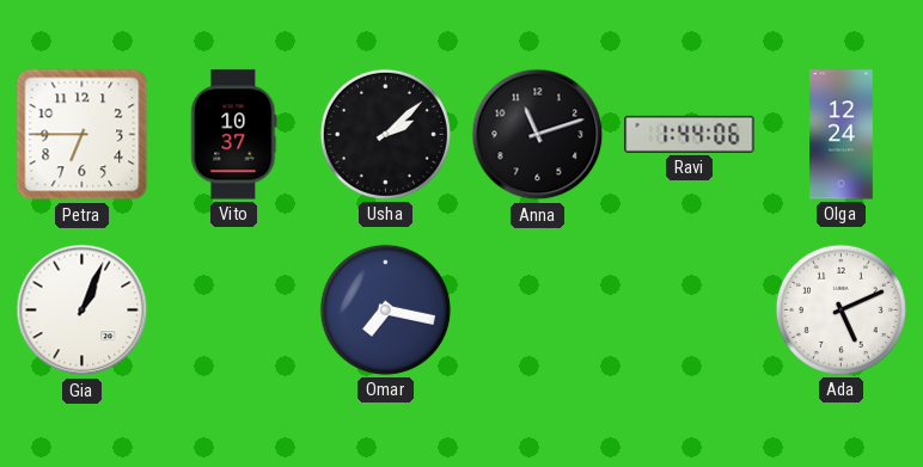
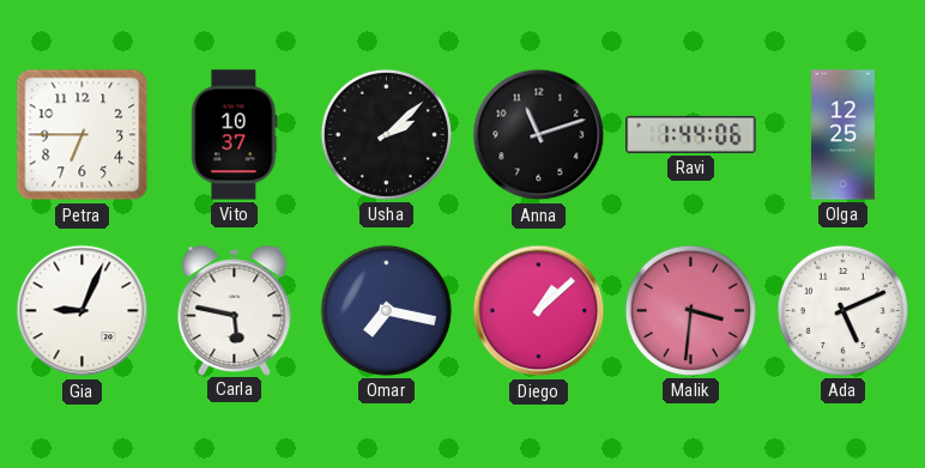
Olga: 12:24 -> 12:25
Gia: 1:04 -> 9:04
Carla: none -> 5:47
Diego: none -> 1:08
Malik: none -> 3:31
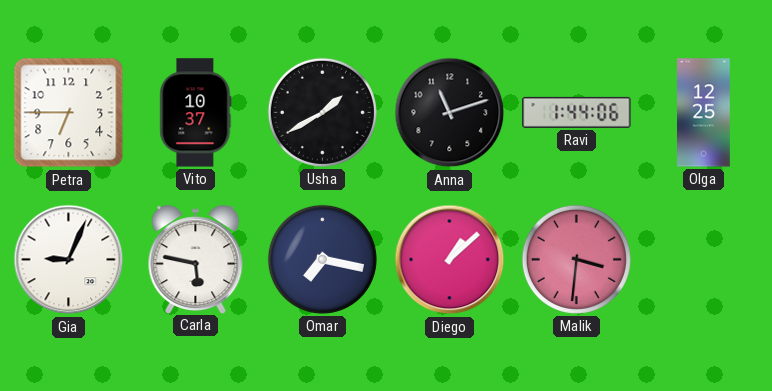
Usha: 2:08 -> 1:40
Ada: 5:11 -> none
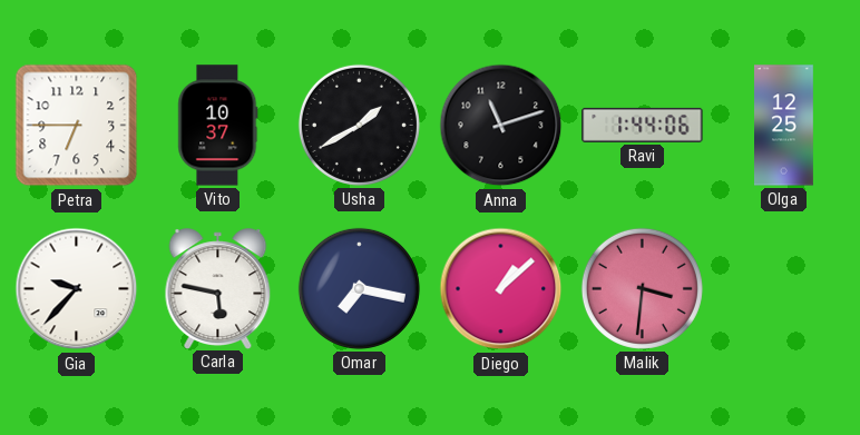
Gia: 9:04 -> 9:37
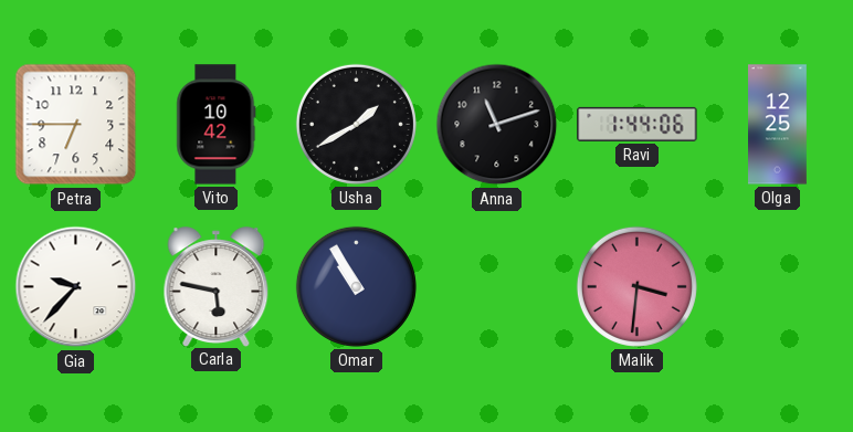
Vito: 10:37 -> 10:42
Omar: 7:17 -> 10:55
Diego: 1:08 -> none
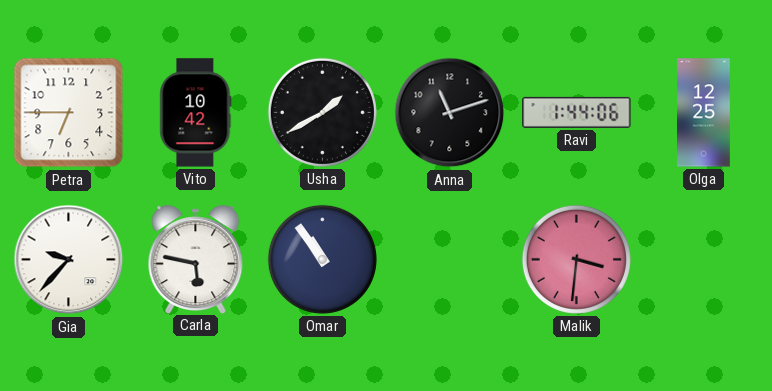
Omar: 10:55 -> 10:54
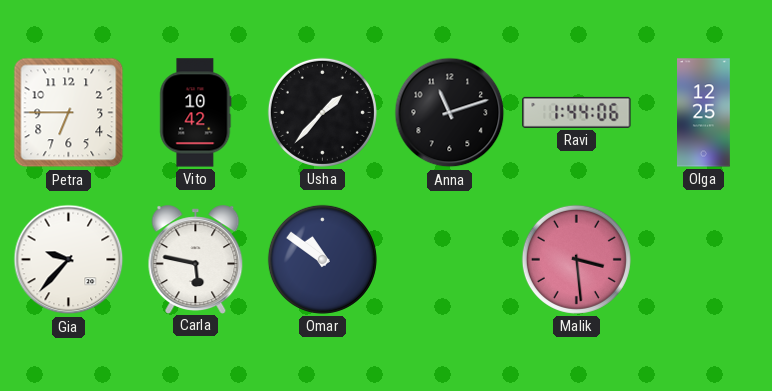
Usha: 1:40 -> 1:37
Omar: 10:54 -> 10:51
Malik: 3:31 -> 3:29
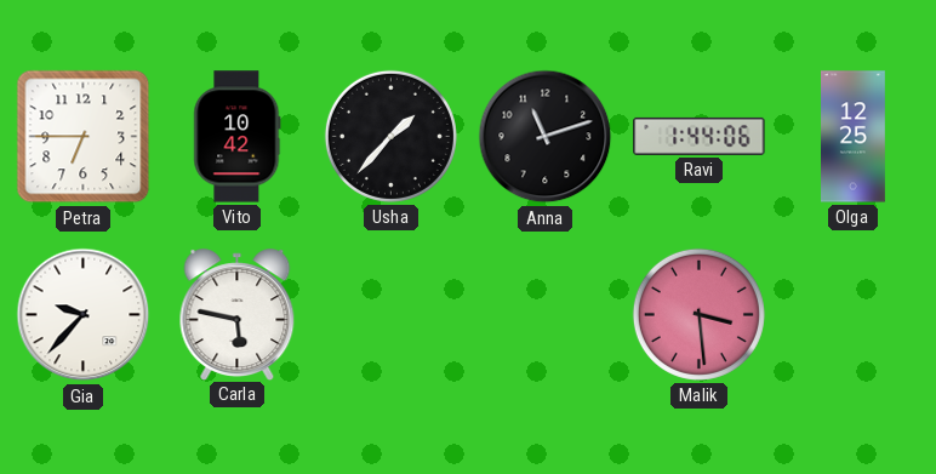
Omar: 10:51 -> none
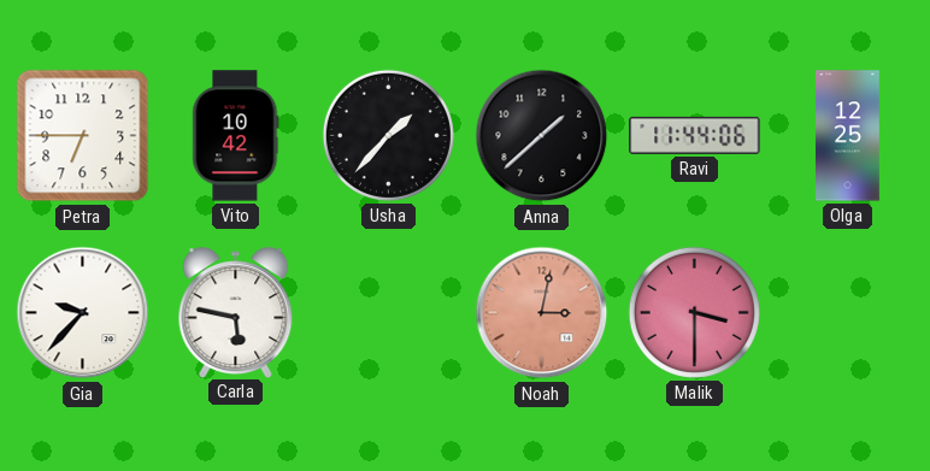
Anna: 11:12 -> 1:38
Ravi: 1:44 -> 11:44
Noah: none -> 3:02
Malik: 3:29 -> 3:30
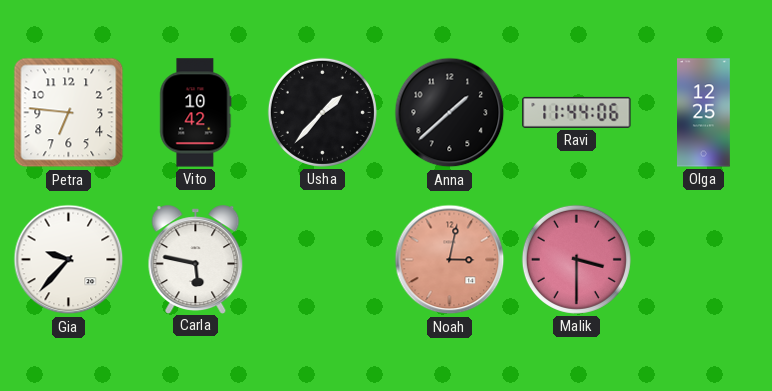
Petra: 6:45 -> 6:46
